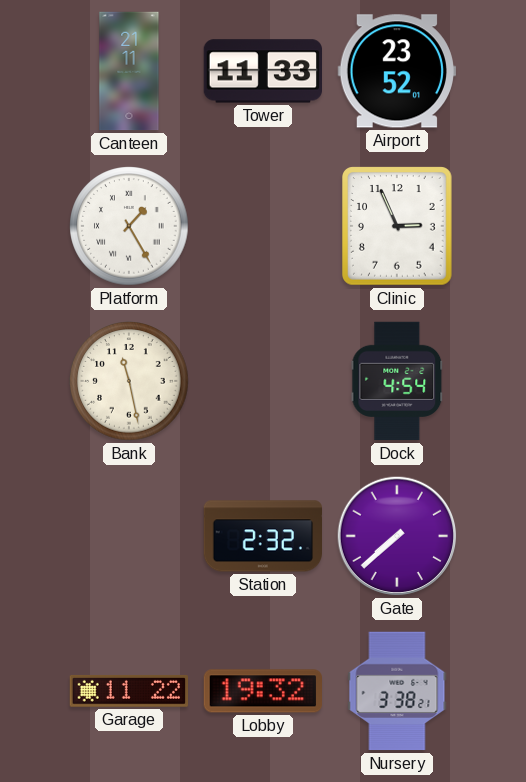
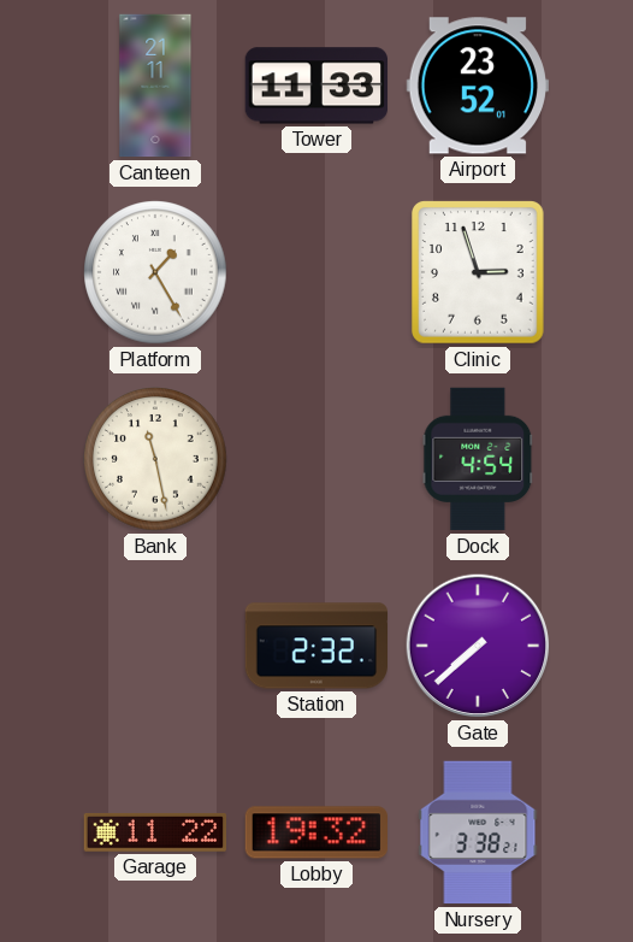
Clinic: 2:56 -> 2:57
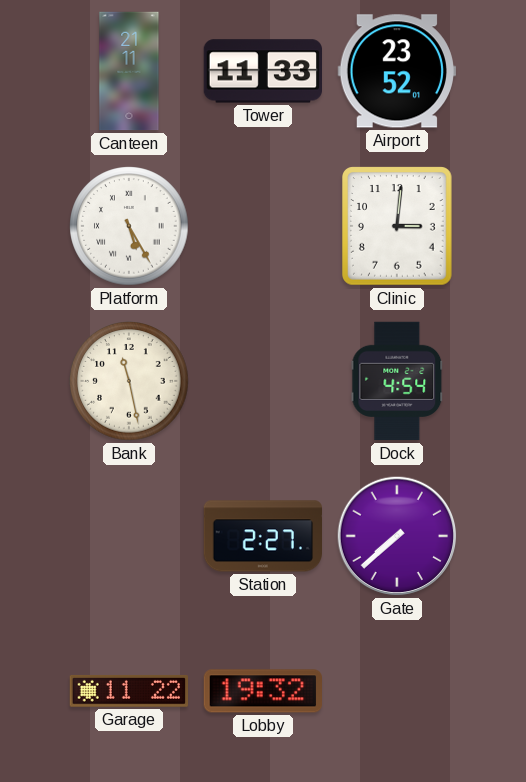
Platform: 1:25 -> 5:25
Clinic: 2:57 -> 3:01
Station: 2:32 -> 2:27
Nursery: 3:38 -> none
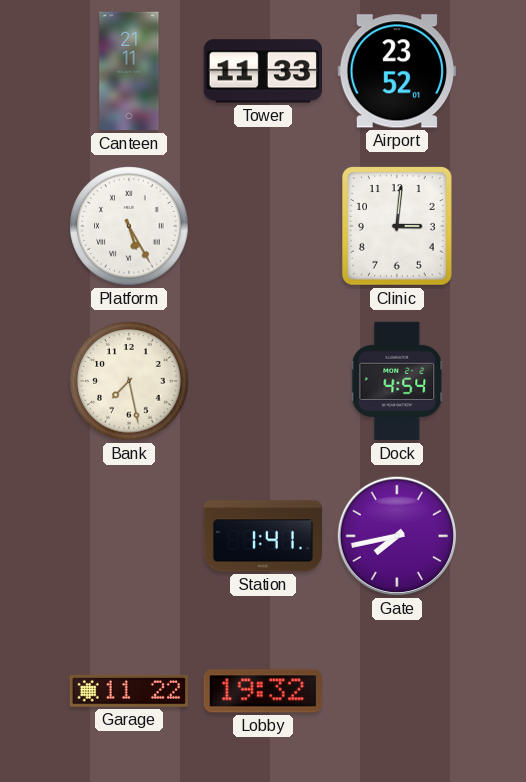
Bank: 11:28 -> 7:28
Station: 2:27 -> 1:41
Gate: 7:38 -> 7:43
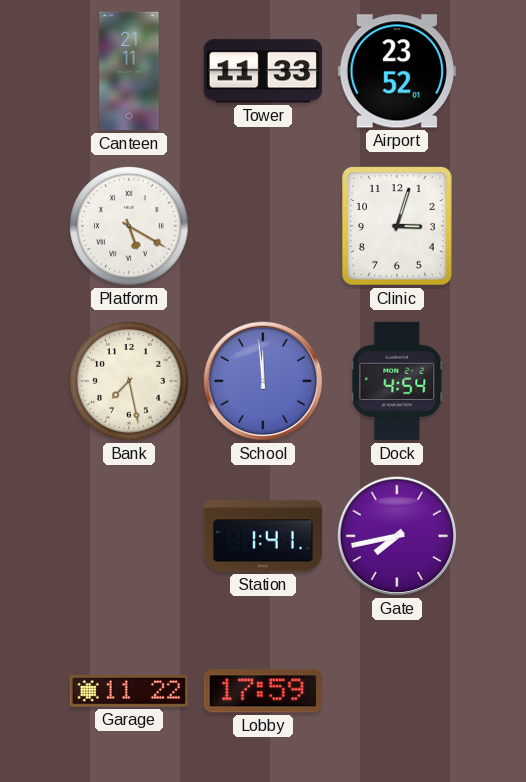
Platform: 5:25 -> 5:20
Clinic: 3:01 -> 3:03
School: none -> 11:59
Lobby: 19:32 -> 17:59
